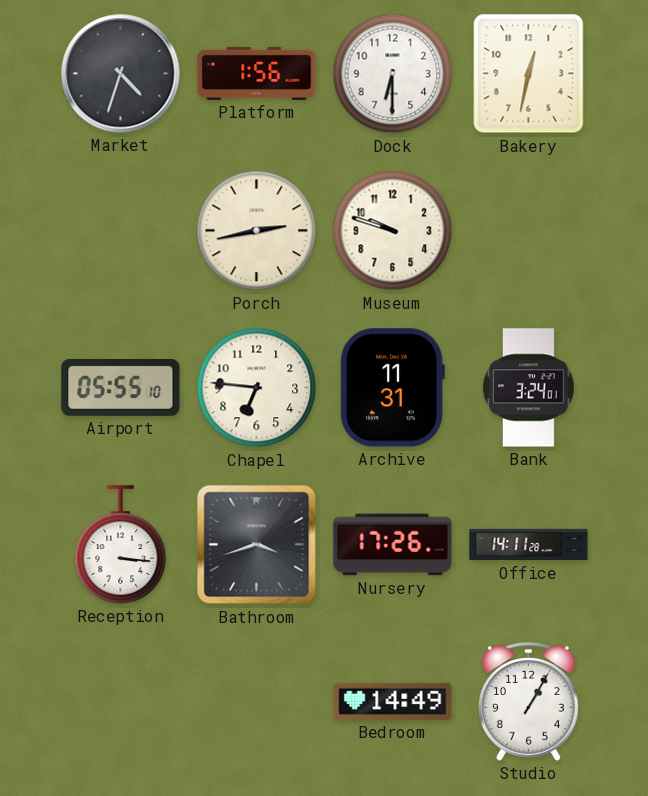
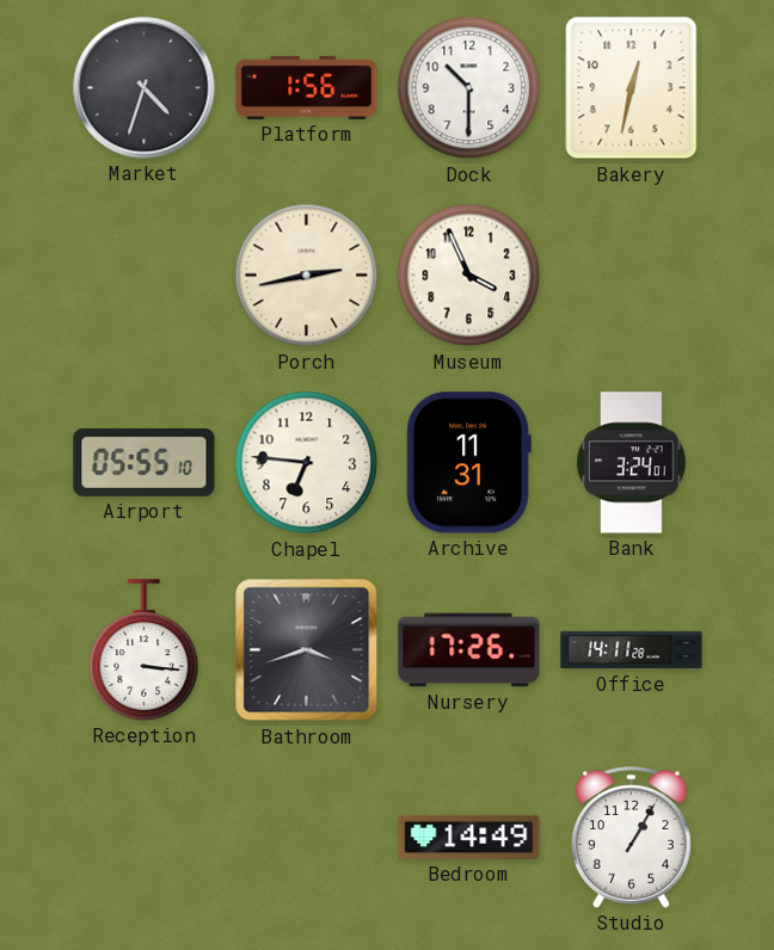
Dock: 6:30 -> 10:30
Museum: 9:48 -> 3:56
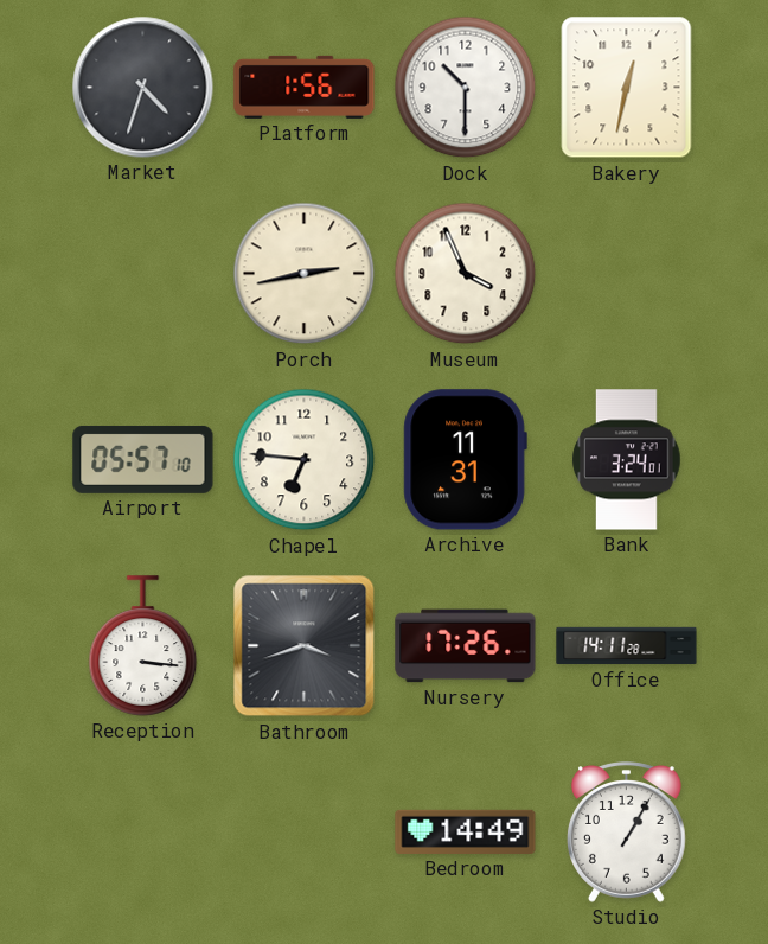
Airport: 05:55 -> 05:57
